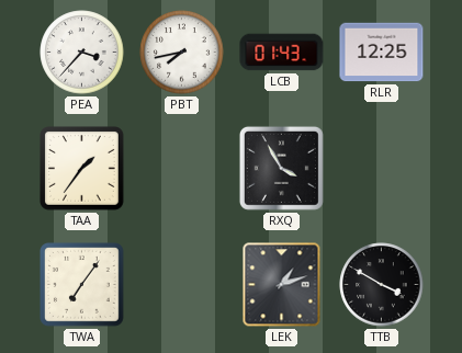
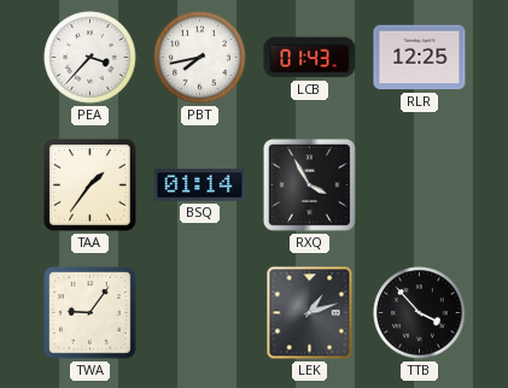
BSQ: none -> 01:14
TWA: 7:06 -> 9:06
TTB: 3:50 -> 3:53
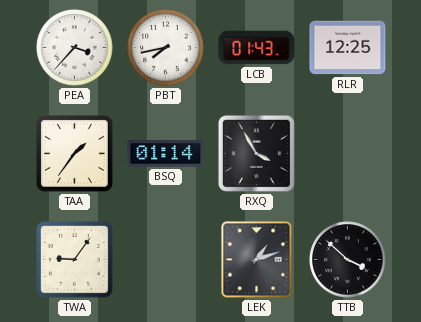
TTB: 3:53 -> 3:52
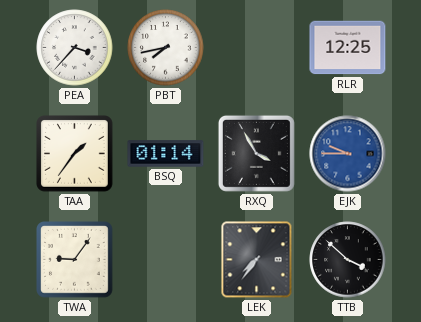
LCB: 01:43 -> none
EJK: none -> 9:45
LEK: 1:12 -> 7:36
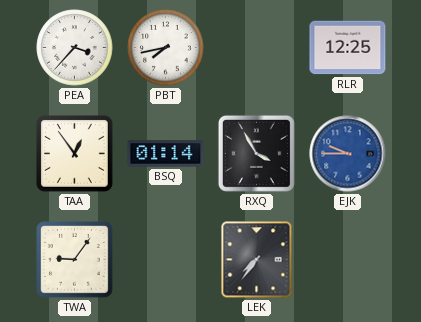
TAA: 1:36 -> 12:54
TTB: 3:52 -> none
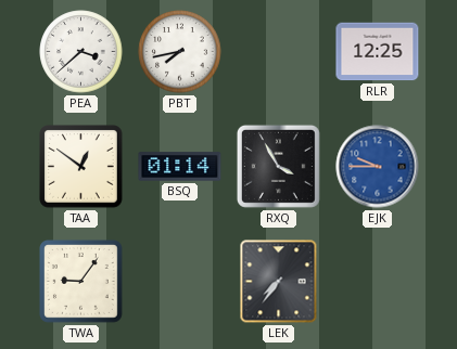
PEA: 3:37 -> 3:38
TAA: 12:54 -> 12:51
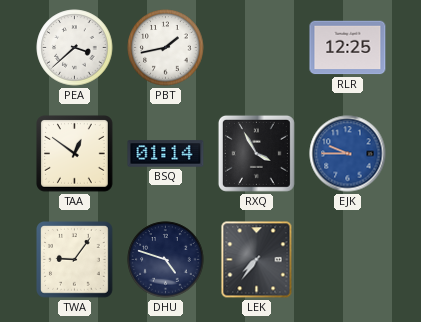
PBT: 7:43 -> 1:43
DHU: none -> 4:48
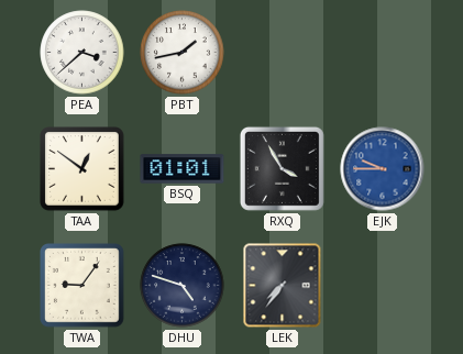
RLR: 12:25 -> none
BSQ: 01:14 -> 01:01
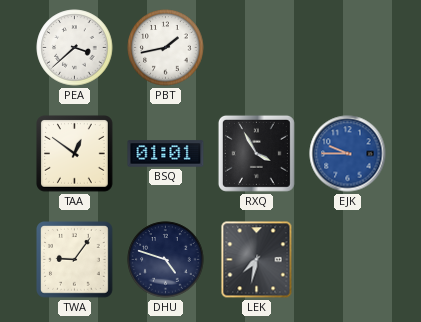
LEK: 7:36 -> 7:32
